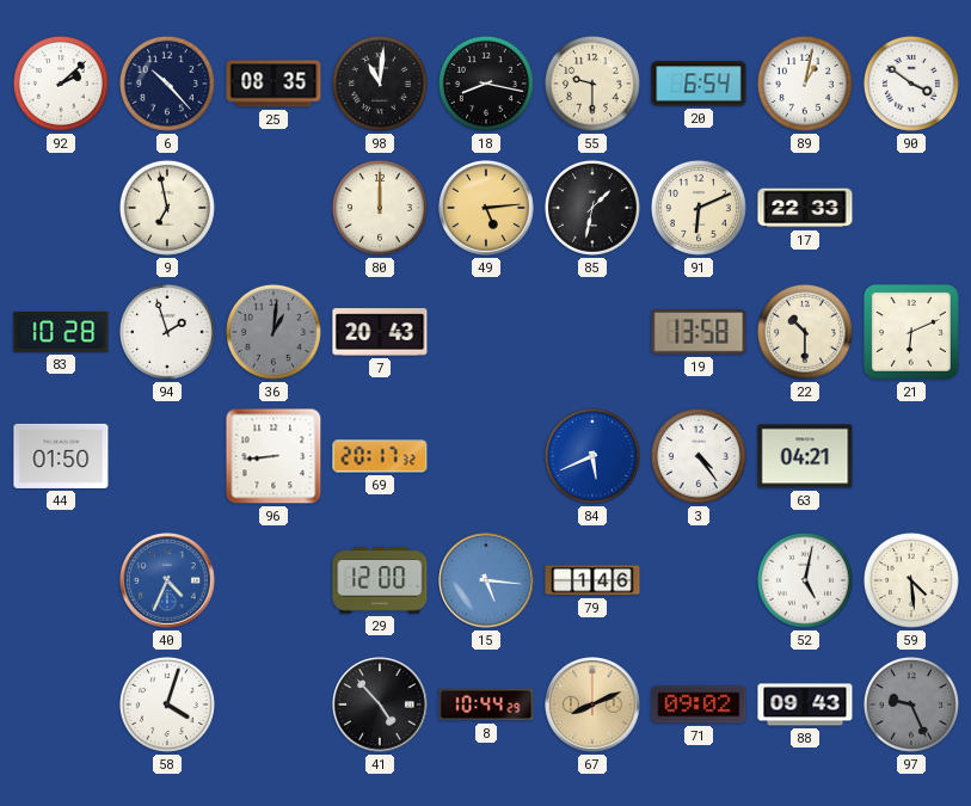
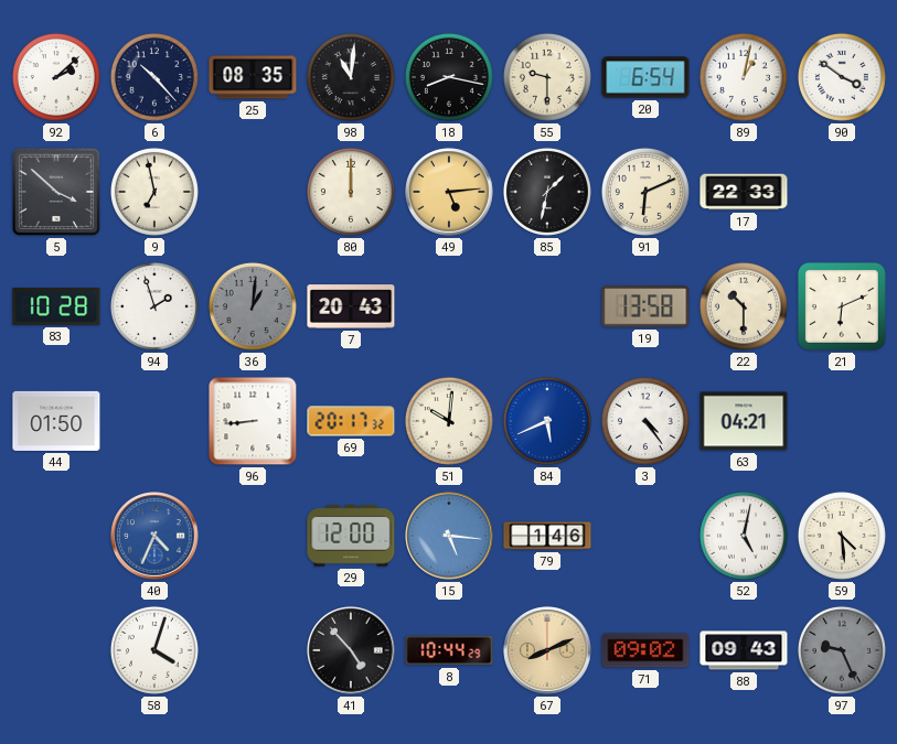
5: none -> 3:52
51: none -> 10:01
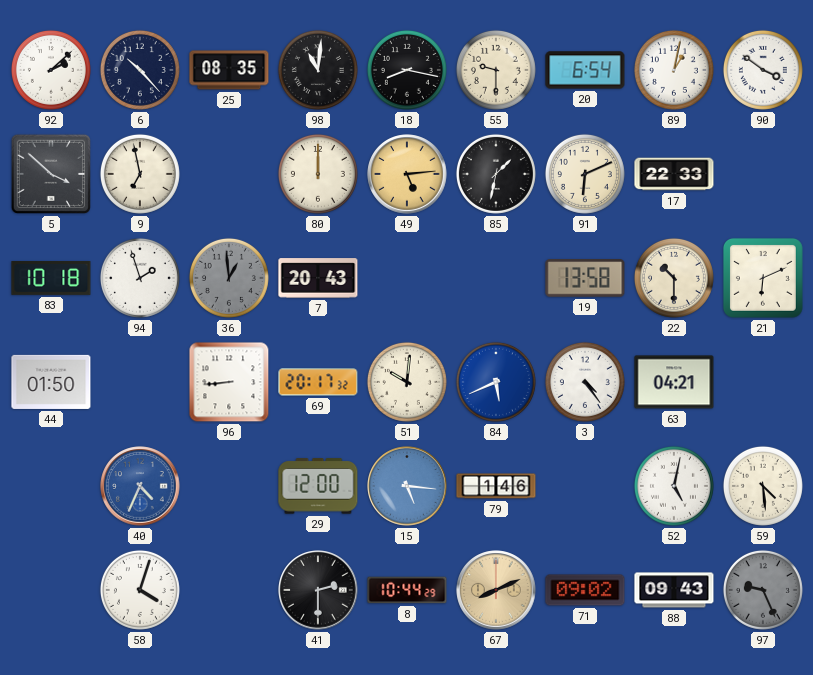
83: 10:28 -> 10:18
36: 1:01 -> 12:59
41: 4:53 -> 2:30
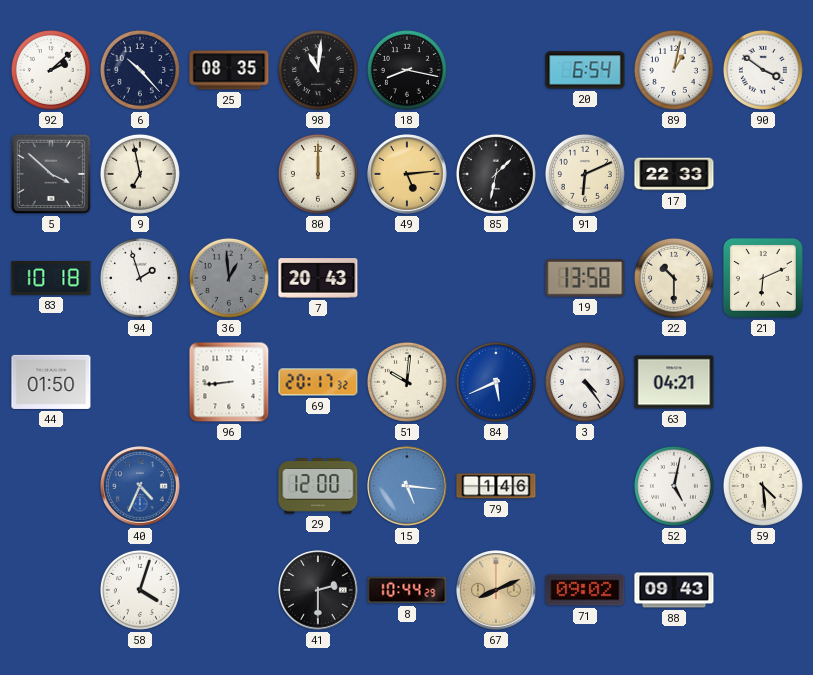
55: 9:30 -> none
97: 9:26 -> none
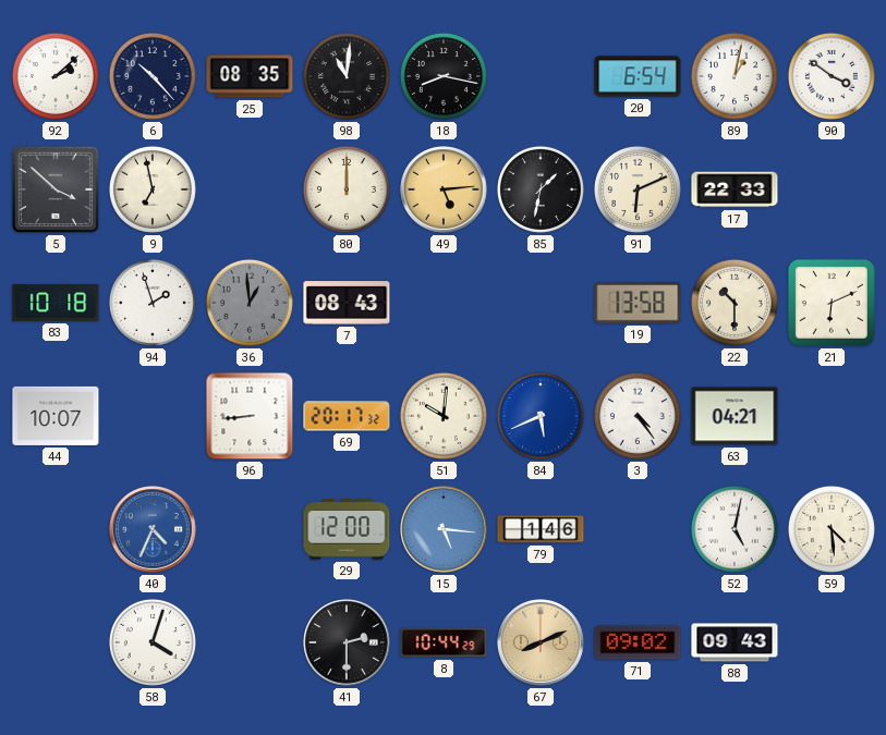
7: 20:43 -> 08:43
44: 01:50 -> 10:07
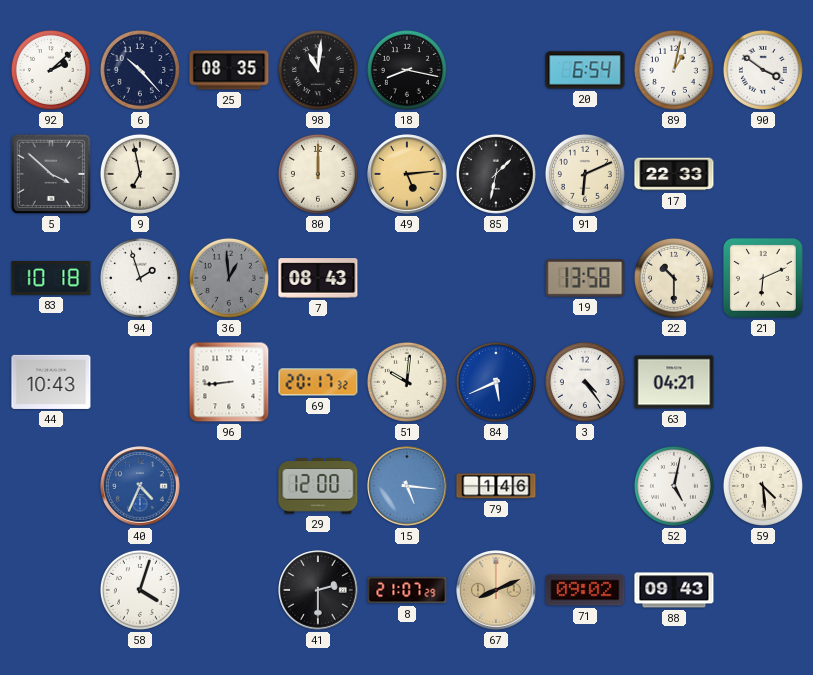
44: 10:07 -> 10:43
8: 10:44 -> 21:07
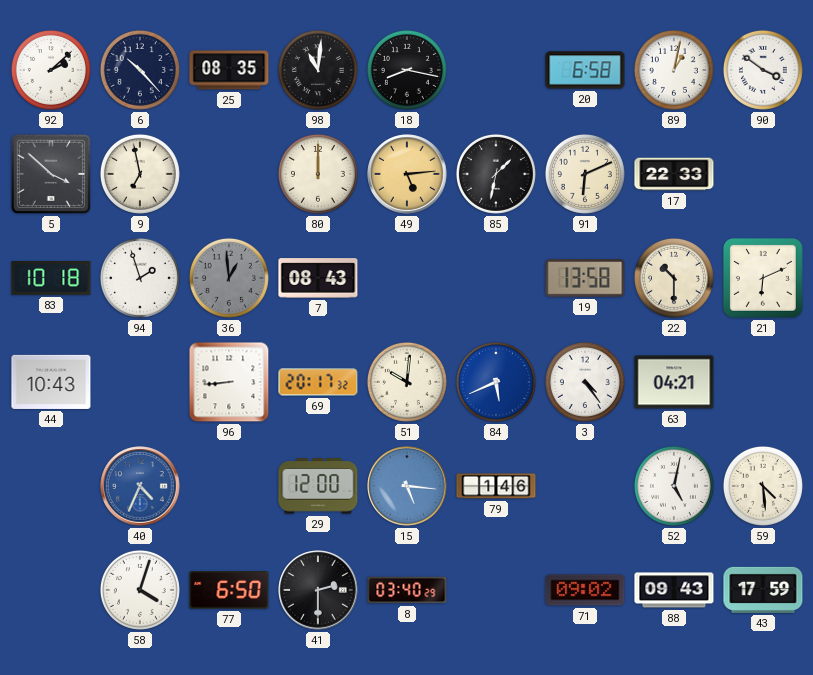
20: 6:54 -> 6:58
77: none -> 6:50
8: 21:07 -> 03:40
67: 8:11 -> none
43: none -> 17:59
